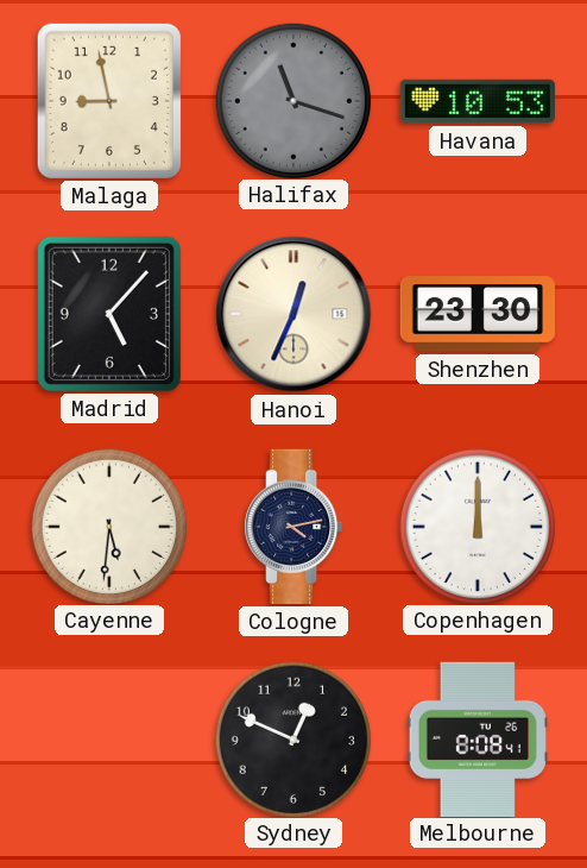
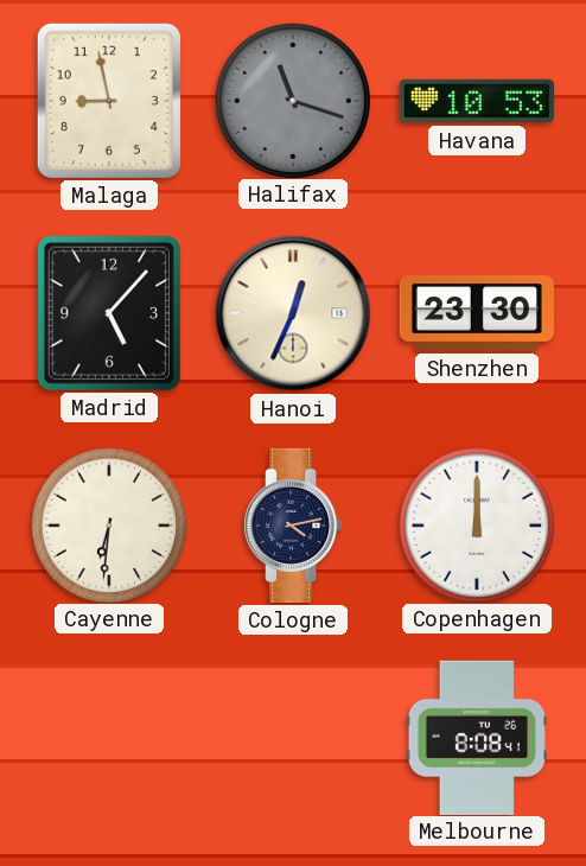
Cayenne: 5:31 -> 6:31
Sydney: 12:49 -> none
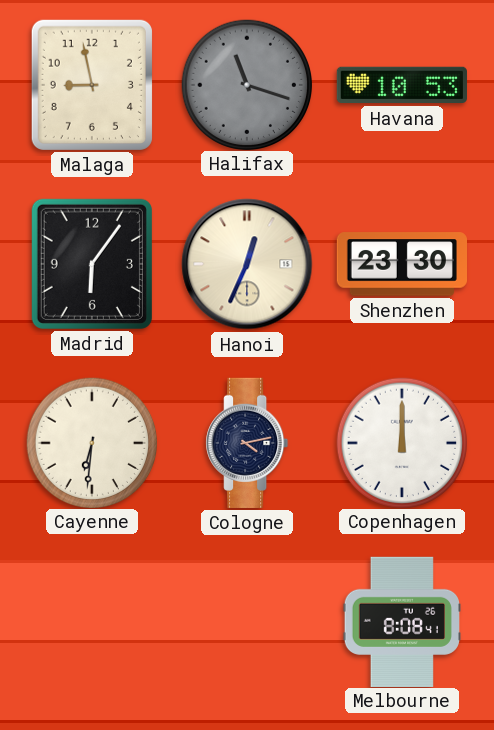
Madrid: 5:07 -> 6:06
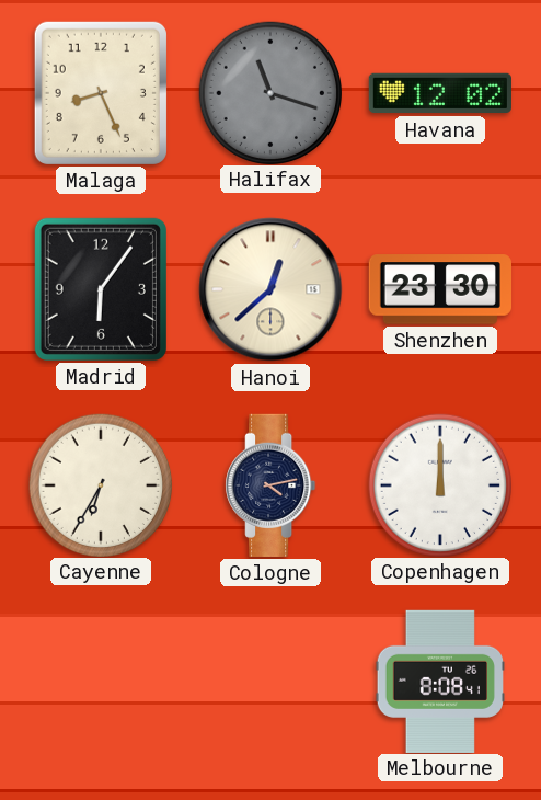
Malaga: 8:58 -> 8:26
Havana: 10:53 -> 12:02
Hanoi: 12:34 -> 12:38
Cayenne: 6:31 -> 6:35
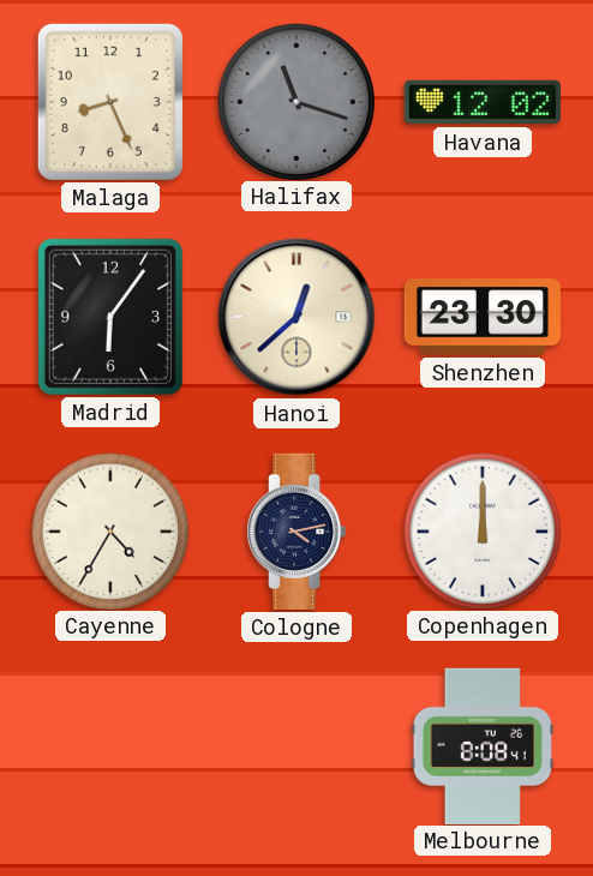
Cayenne: 6:35 -> 4:35
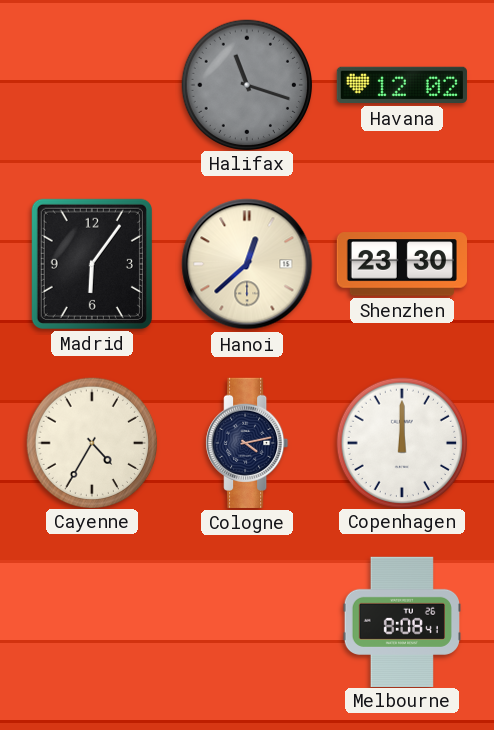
Malaga: 8:26 -> none
